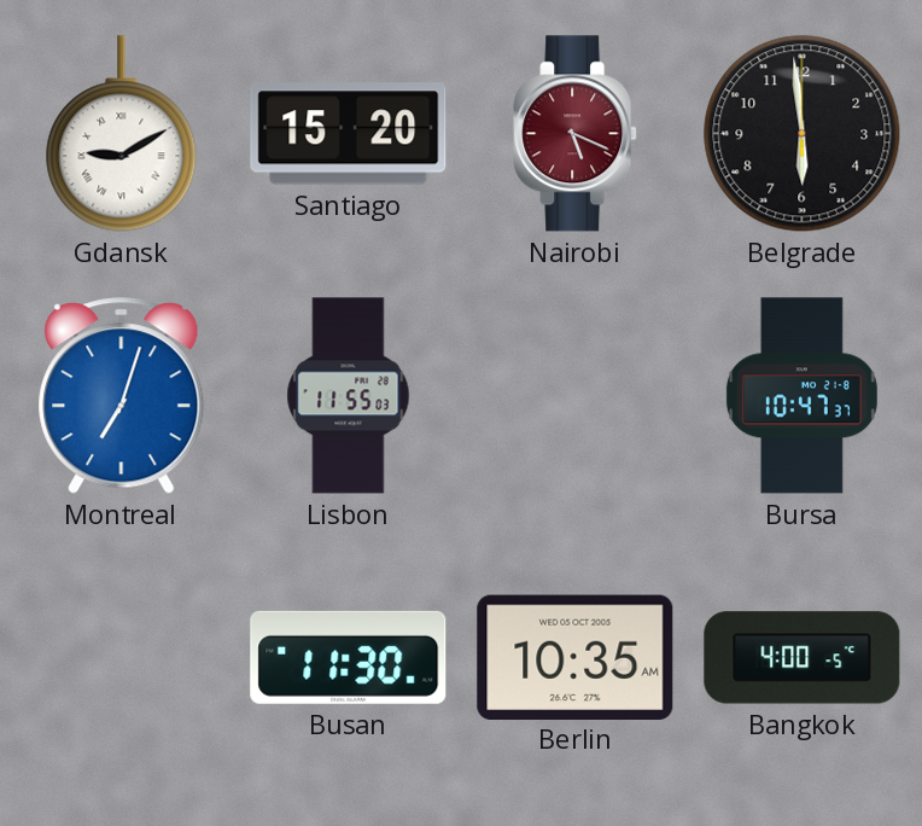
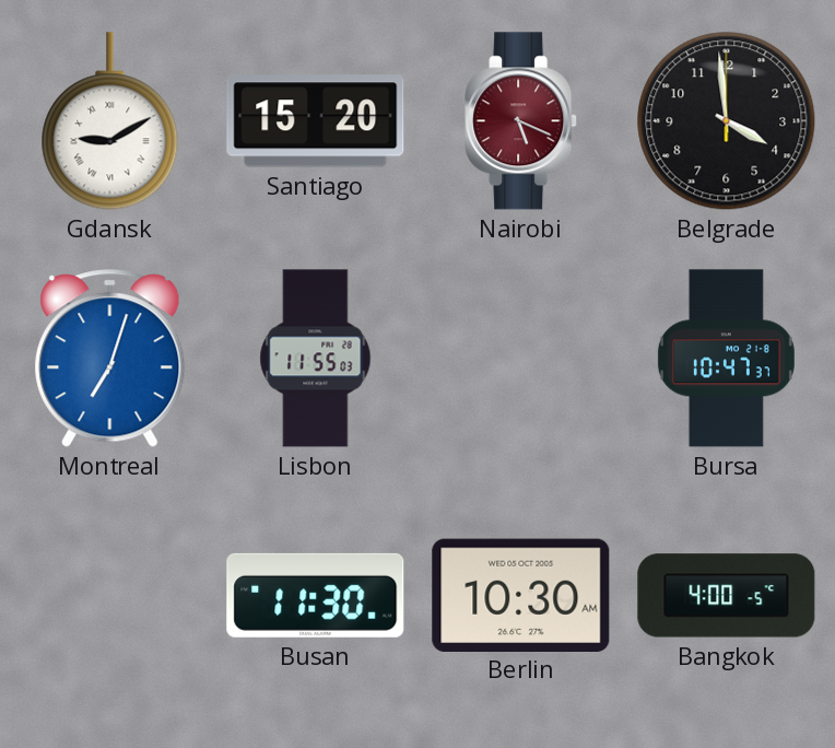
Belgrade: 5:59 -> 3:59
Berlin: 10:35 -> 10:30
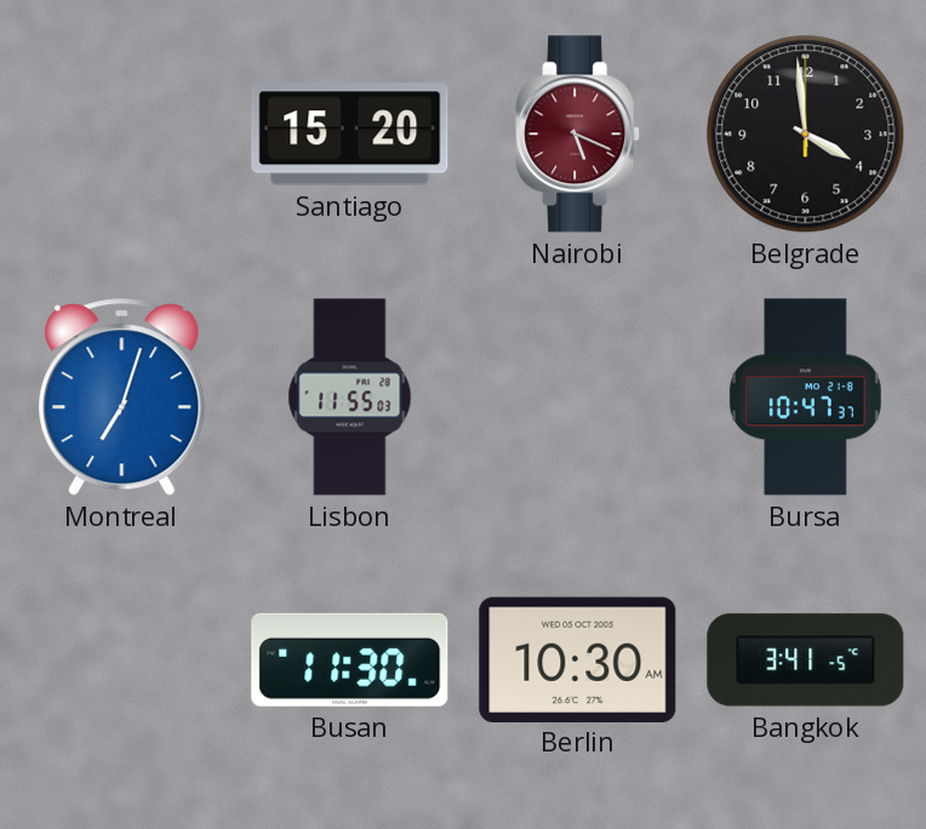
Gdansk: 9:10 -> none
Bangkok: 4:00 -> 3:41
